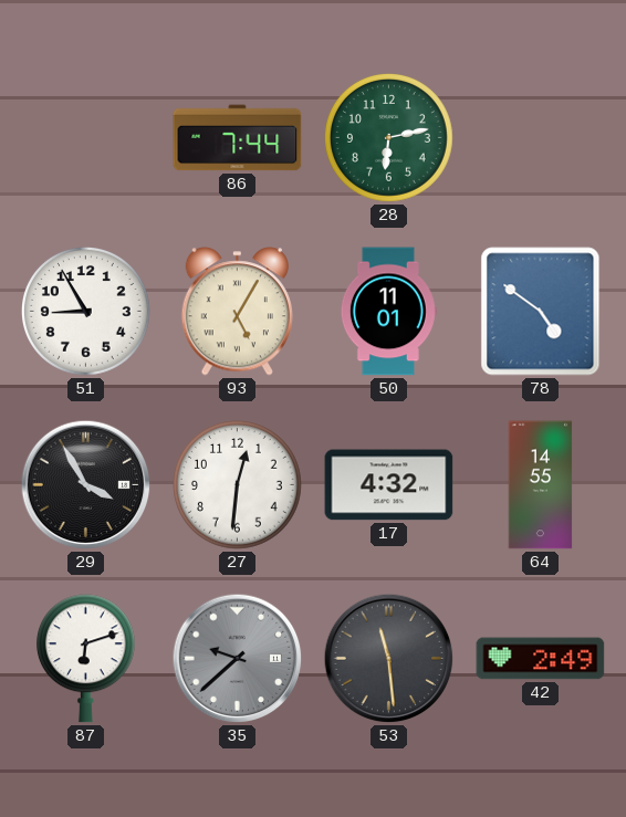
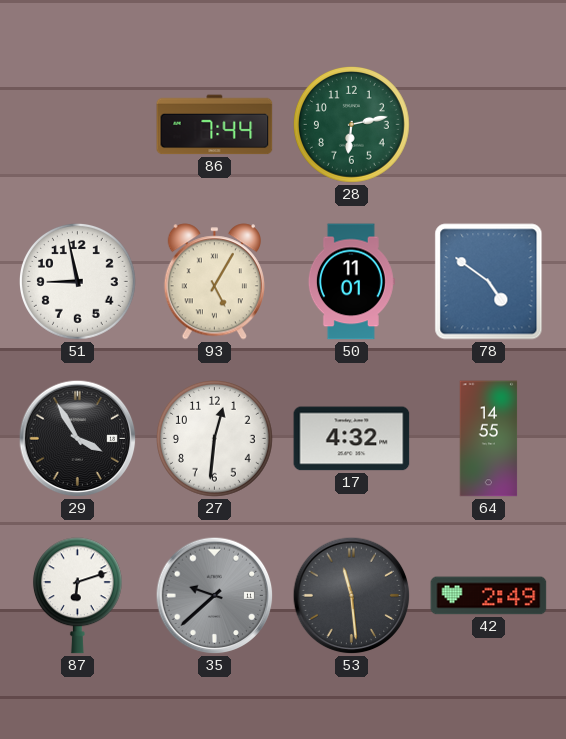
51: 8:55 -> 8:58
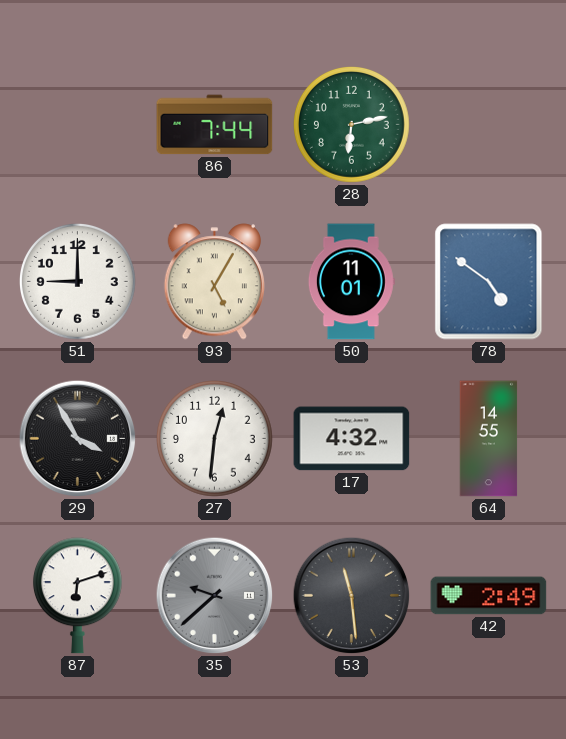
51: 8:58 -> 9:00
